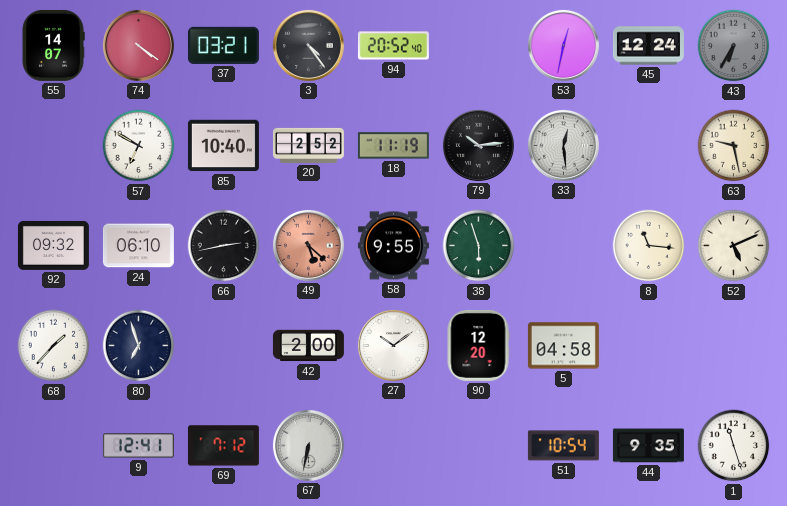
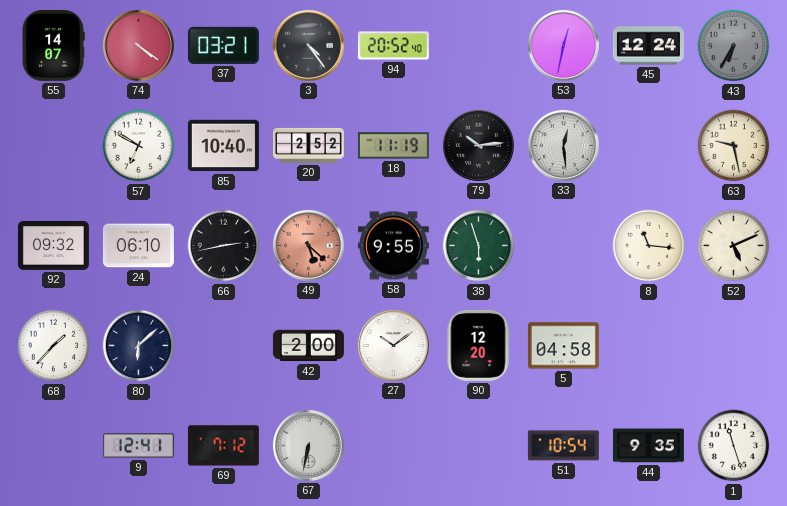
80: 6:57 -> 6:08
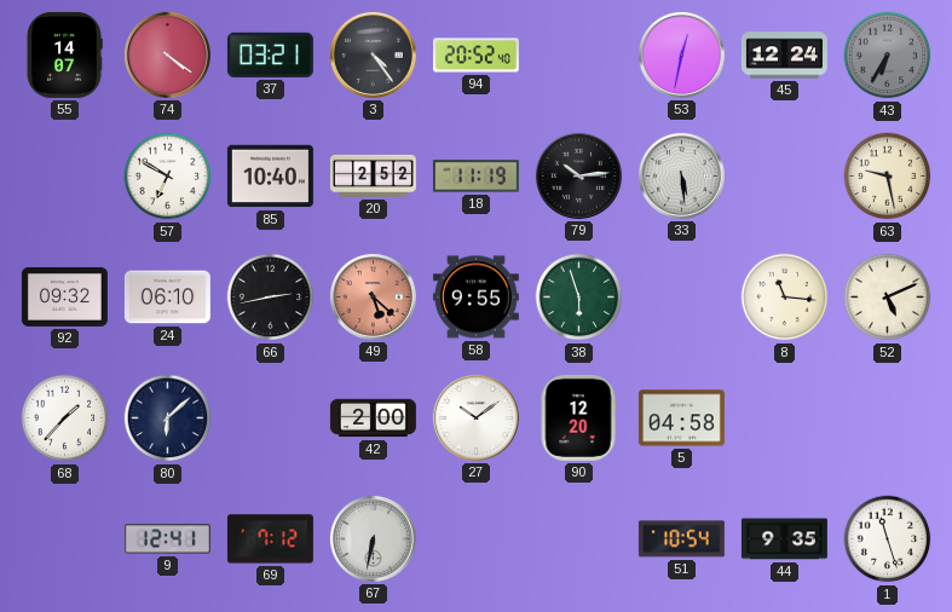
33: 12:29 -> 5:29
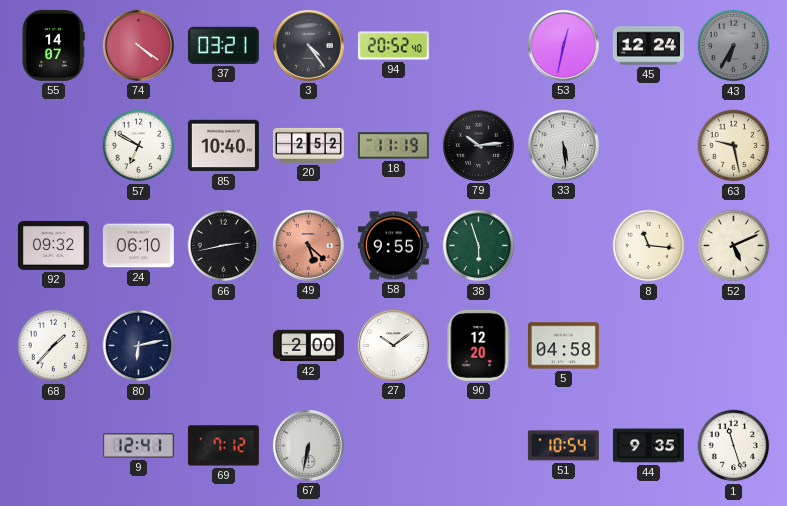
80: 6:08 -> 6:13
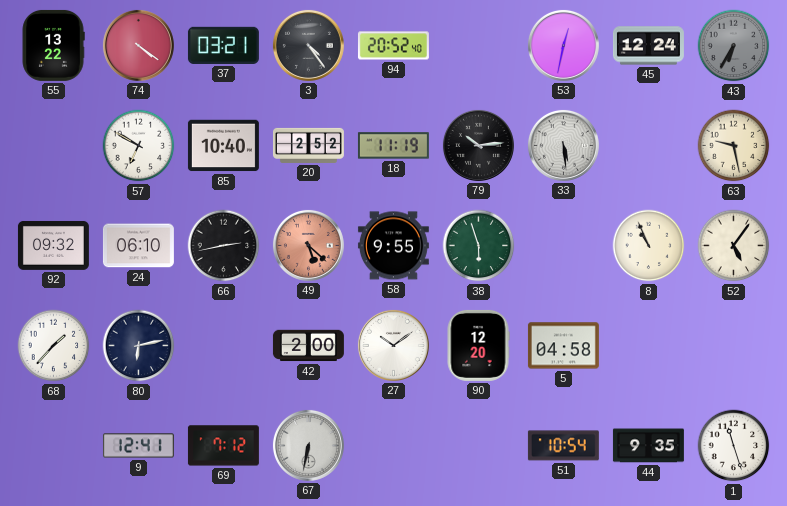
55: 14:07 -> 13:22
8: 11:16 -> 10:56
52: 5:11 -> 5:06
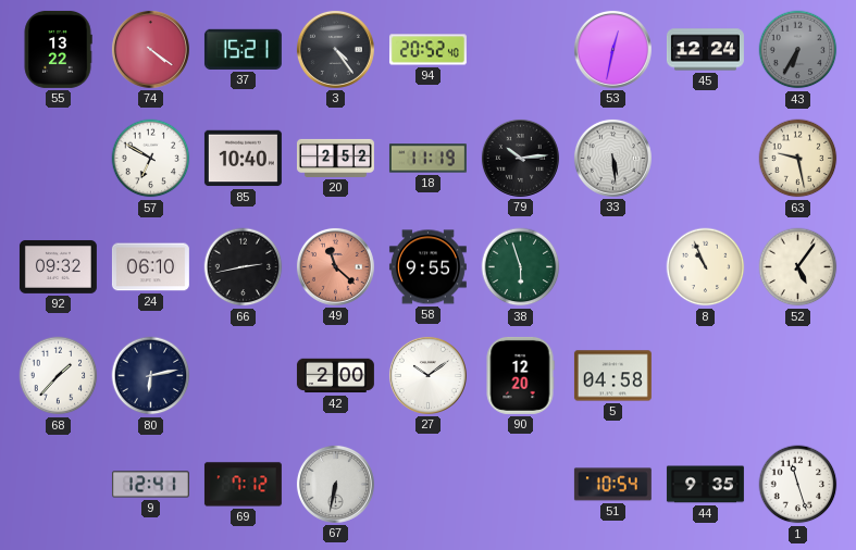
37: 03:21 -> 15:21
49: 5:22 -> 11:22
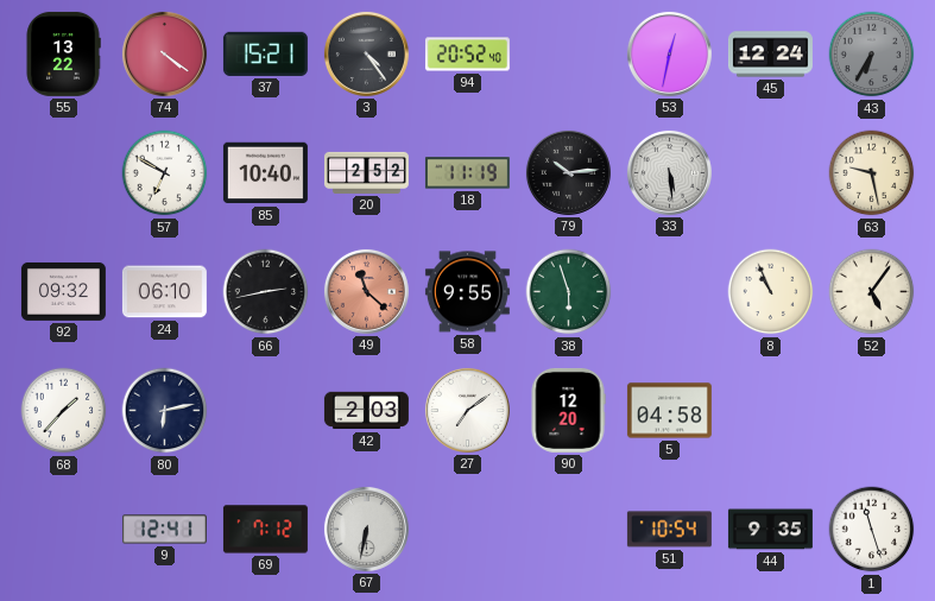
42: 2:00 -> 2:03
27: 10:09 -> 7:09
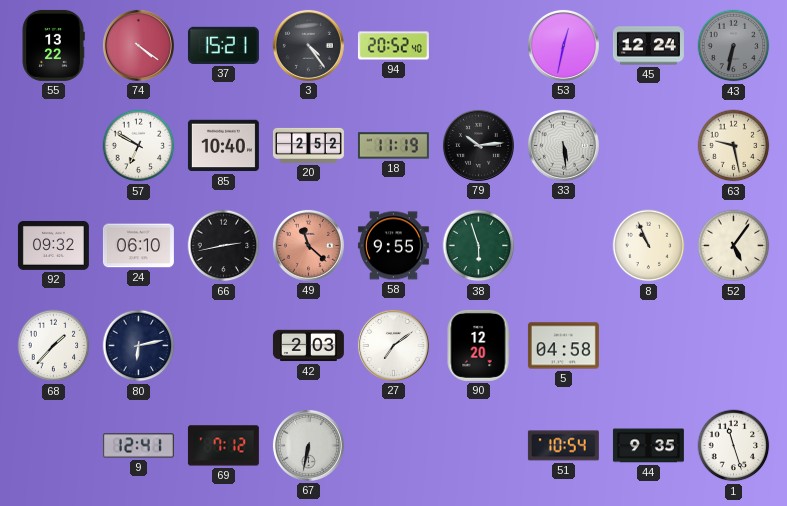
43: 6:35 -> 6:32
